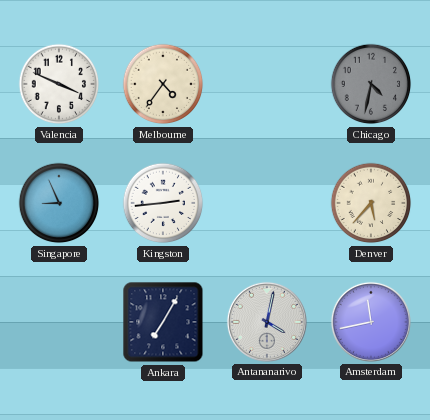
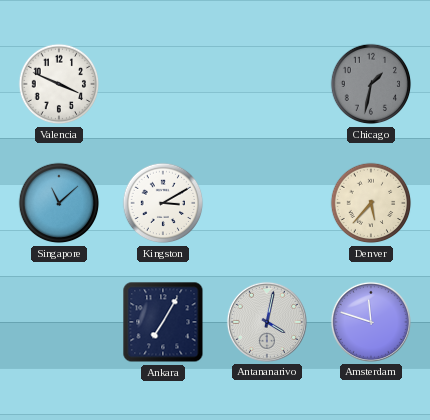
Melbourne: 4:36 -> none
Chicago: 4:32 -> 1:32
Singapore: 8:56 -> 11:08
Kingston: 2:44 -> 3:10
Amsterdam: 11:43 -> 11:48
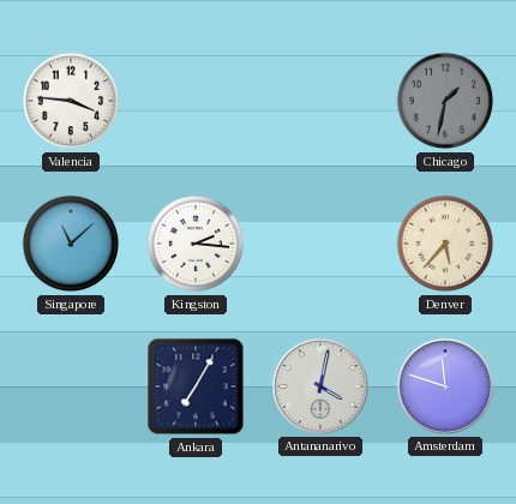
Valencia: 3:49 -> 3:46
Kingston: 3:10 -> 2:16
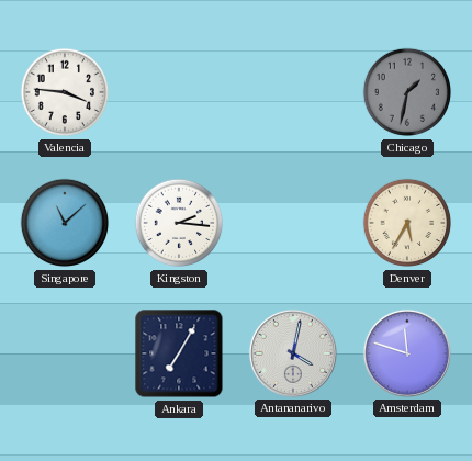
Denver: 5:37 -> 5:35
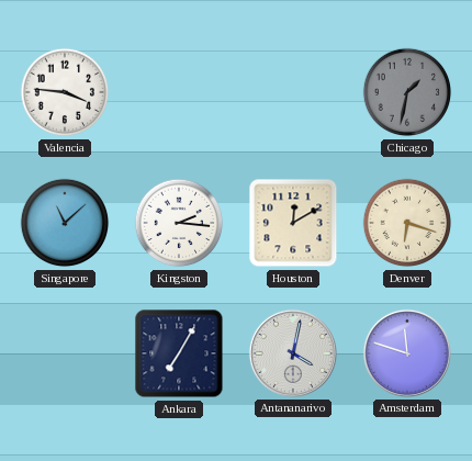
Houston: none -> 12:10
Denver: 5:35 -> 6:18
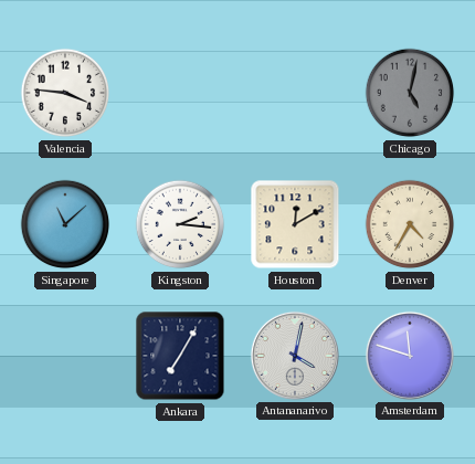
Chicago: 1:32 -> 5:02
Denver: 6:18 -> 4:35
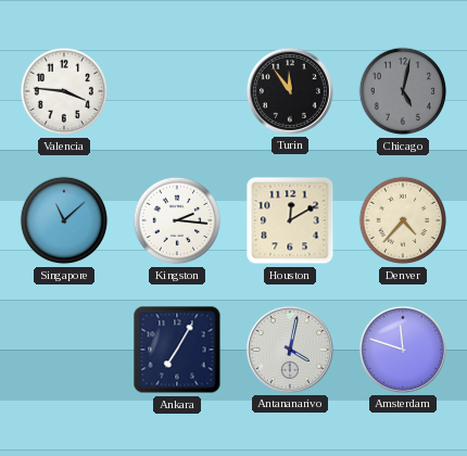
Turin: none -> 11:54
Denver: 4:35 -> 4:37
